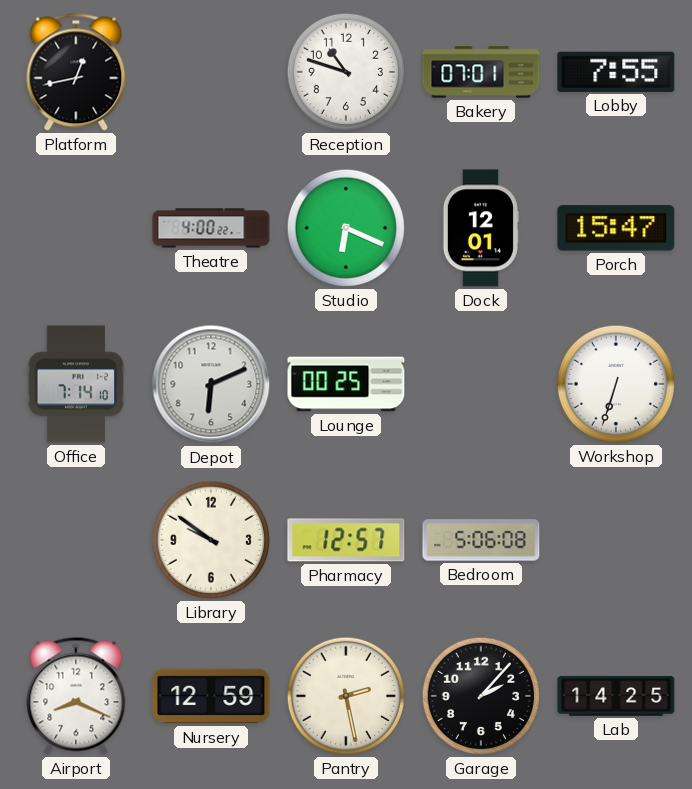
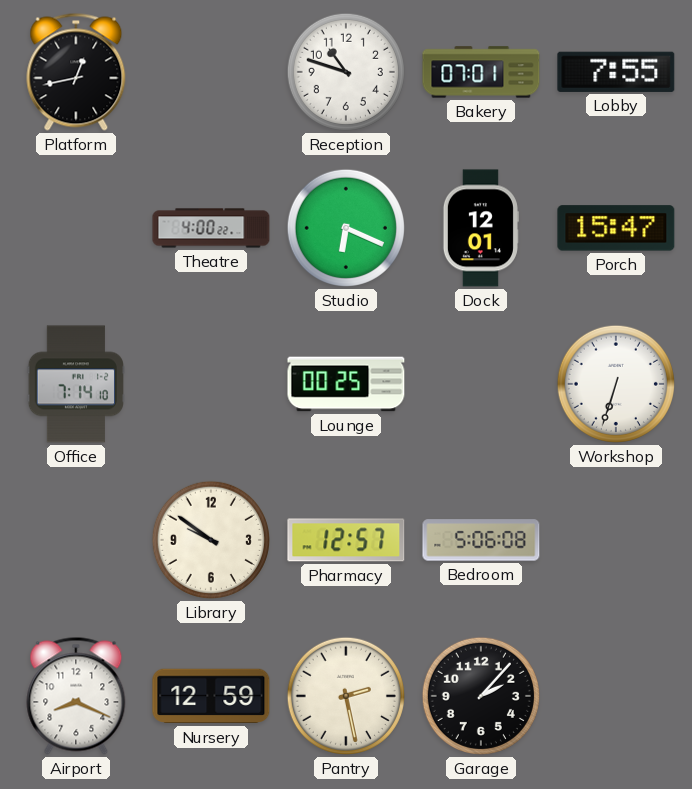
Depot: 6:11 -> none
Lab: 14:25 -> none
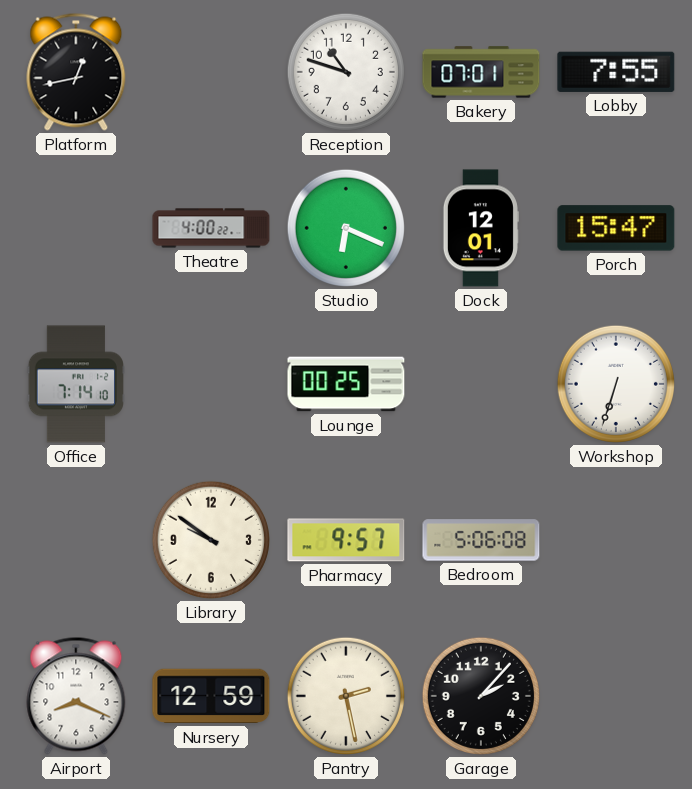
Pharmacy: 12:57 -> 9:57
